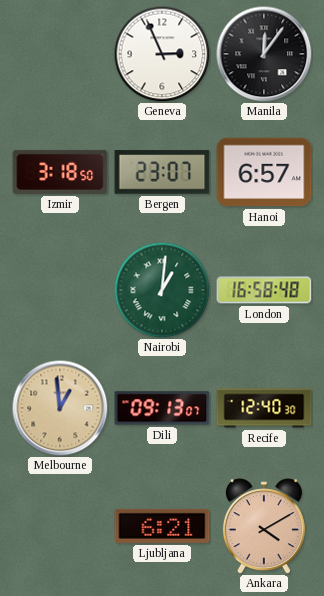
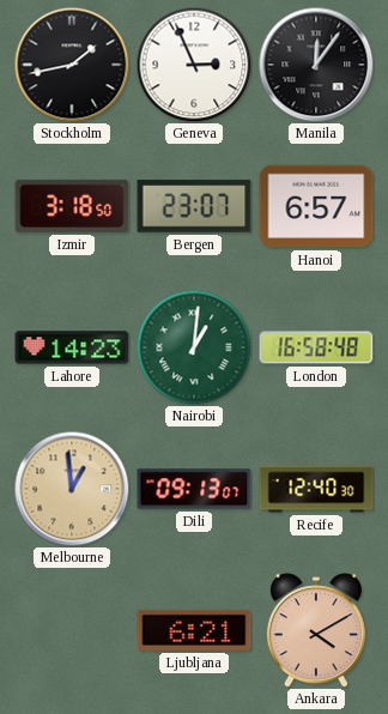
Stockholm: none -> 1:43
Lahore: none -> 14:23
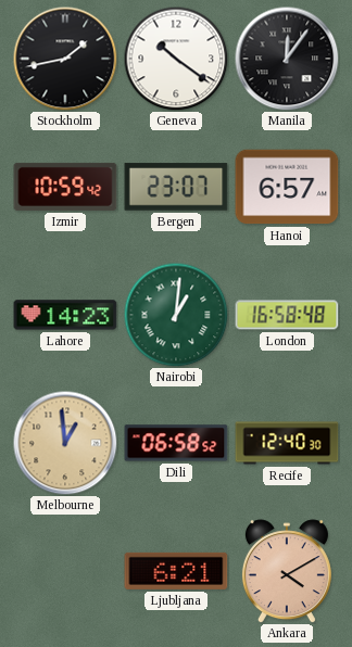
Geneva: 2:56 -> 10:21
Izmir: 3:18 -> 10:59
Dili: 09:13 -> 06:58
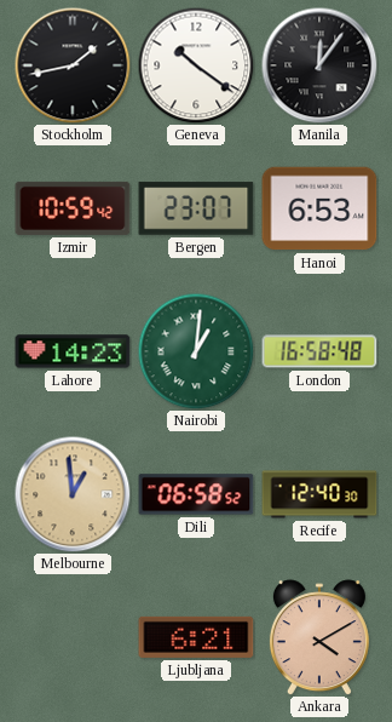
Hanoi: 6:57 -> 6:53
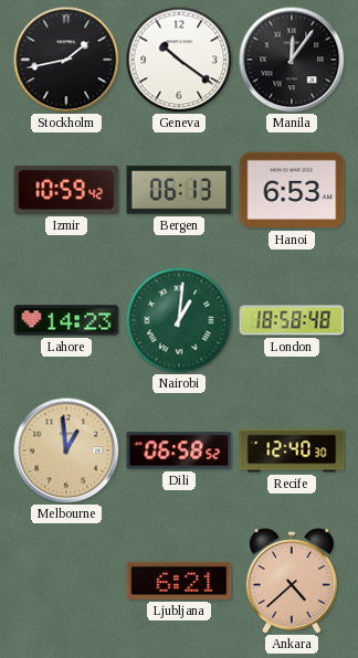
Bergen: 23:07 -> 06:13
London: 16:58 -> 18:58
Ankara: 4:10 -> 4:38
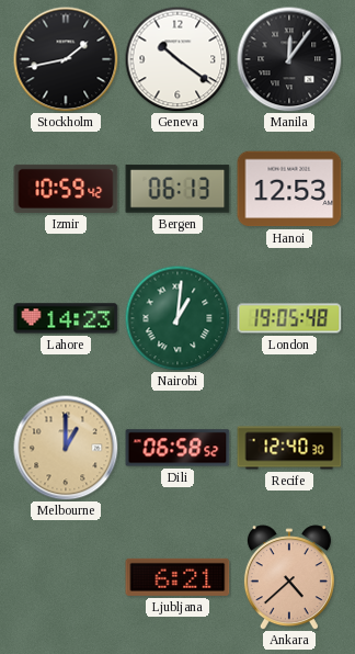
Hanoi: 6:53 -> 12:53
London: 18:58 -> 19:05
Melbourne: 12:59 -> 1:00
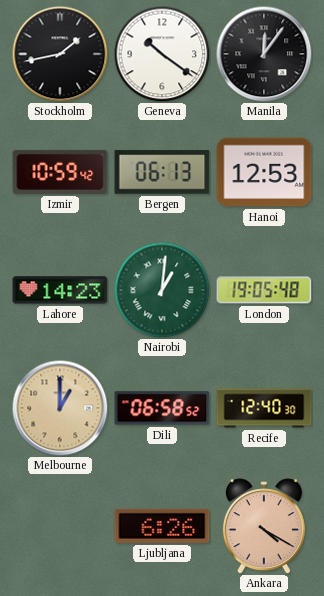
Ljubljana: 6:21 -> 6:26
Ankara: 4:38 -> 4:20
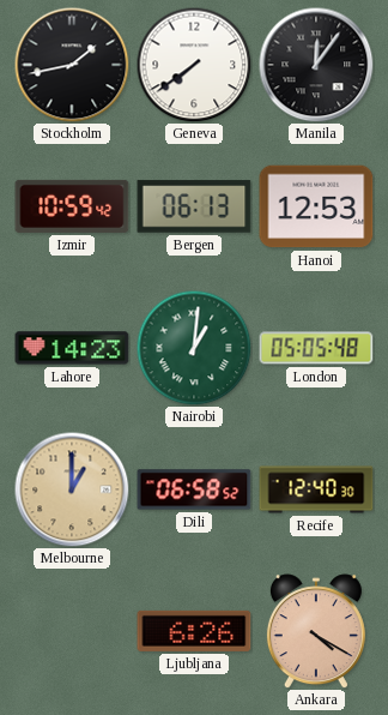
Geneva: 10:21 -> 7:39
London: 19:05 -> 05:05
